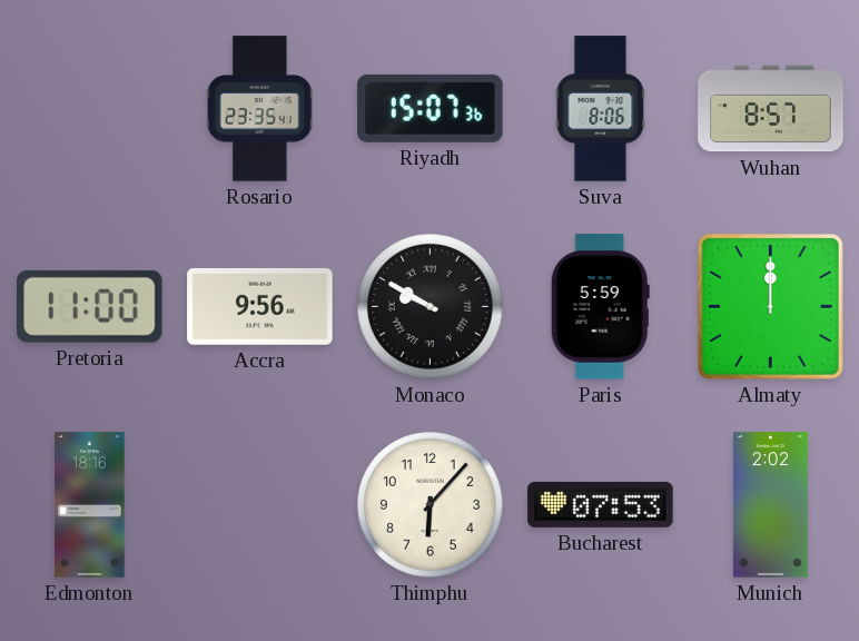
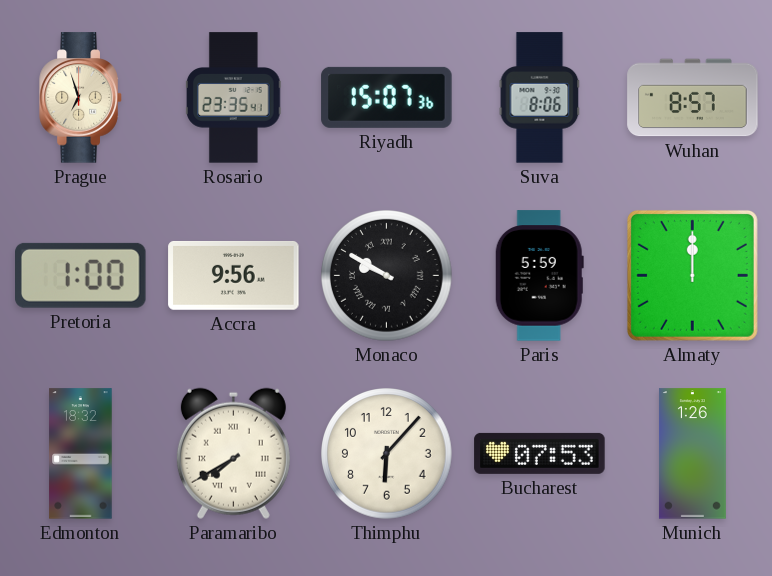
Prague: none -> 6:57
Pretoria: 11:00 -> 1:00
Edmonton: 18:16 -> 18:32
Paramaribo: none -> 7:40
Munich: 2:02 -> 1:26
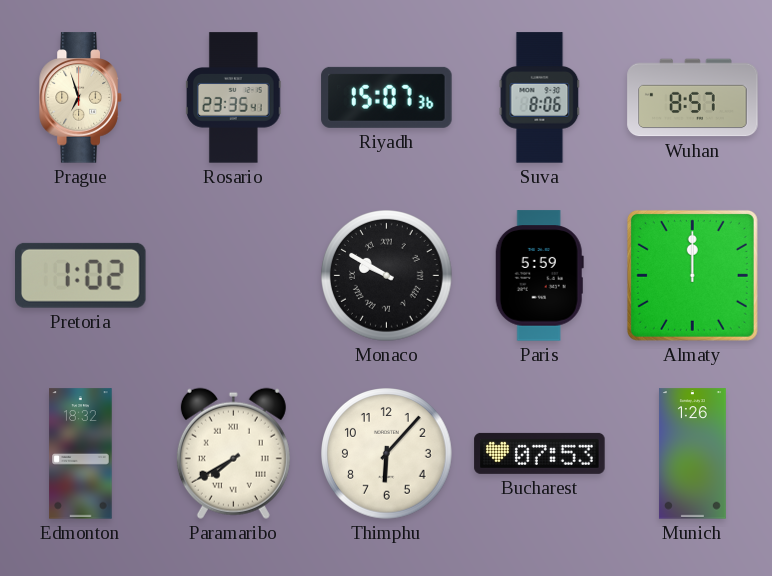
Pretoria: 1:00 -> 1:02
Accra: 9:56 -> none
